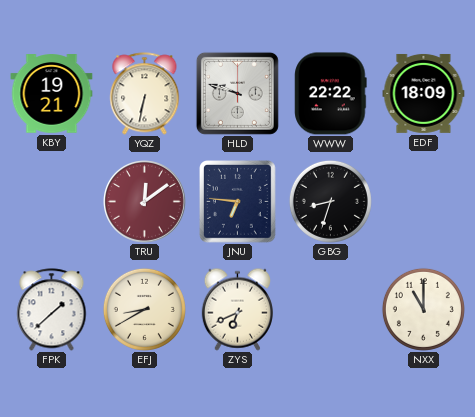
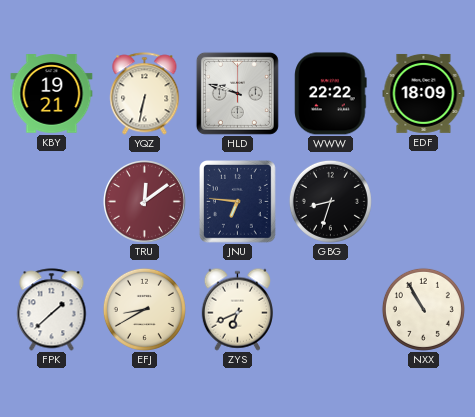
NXX: 11:00 -> 10:55
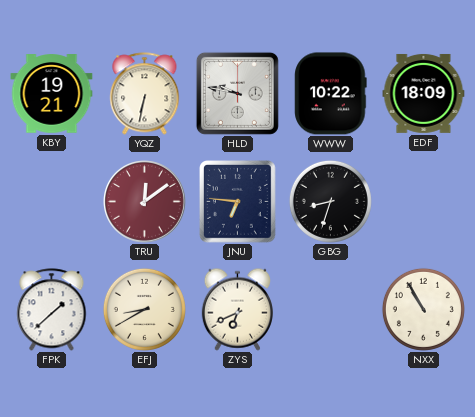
HLD: 9:48 -> 9:47
WWW: 22:22 -> 10:22
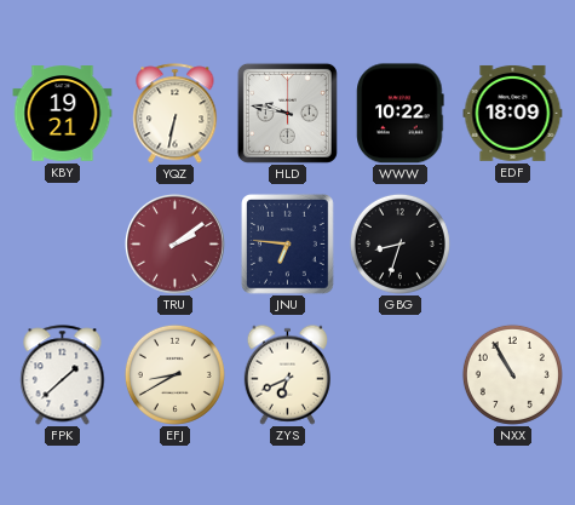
TRU: 12:09 -> 2:09
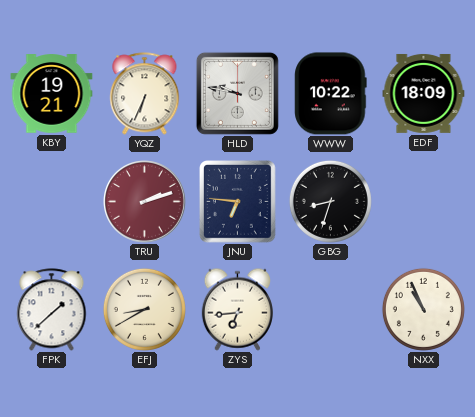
YQZ: 6:32 -> 6:34
TRU: 2:09 -> 2:12
ZYS: 6:41 -> 6:44
NXX: 10:55 -> 10:56
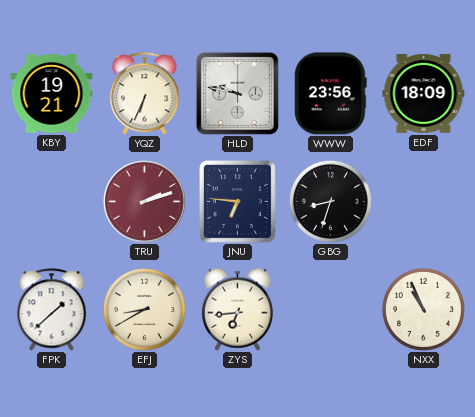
WWW: 10:22 -> 23:56
